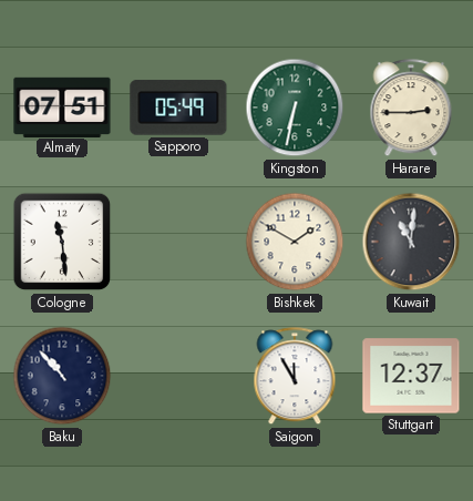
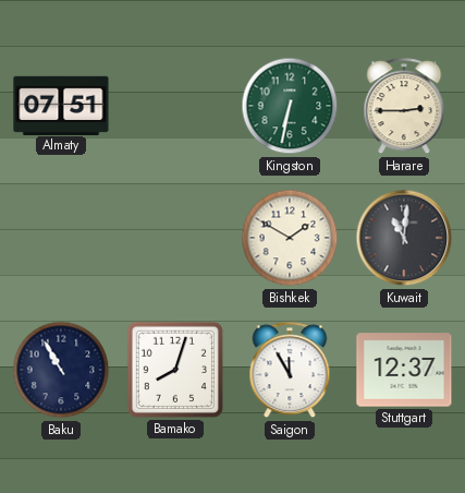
Sapporo: 05:49 -> none
Cologne: 11:29 -> none
Baku: 10:53 -> 10:55
Bamako: none -> 8:03
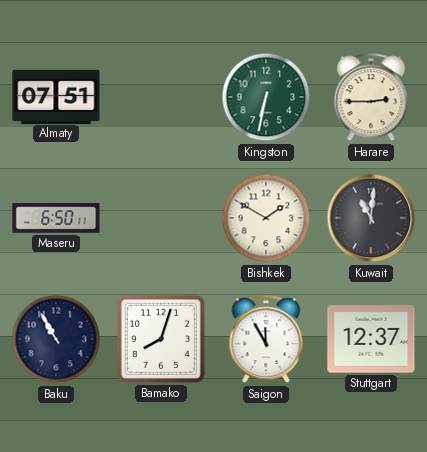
Maseru: none -> 6:50
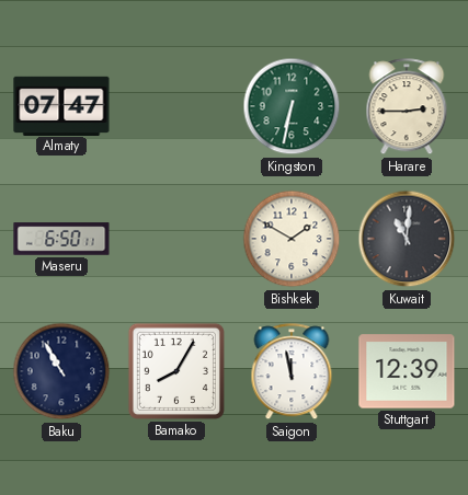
Almaty: 07:51 -> 07:47
Bamako: 8:03 -> 8:05
Saigon: 11:55 -> 11:58
Stuttgart: 12:37 -> 12:39
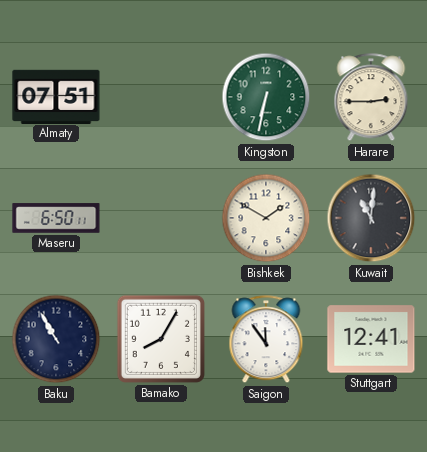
Almaty: 07:47 -> 07:51
Saigon: 11:58 -> 11:54
Stuttgart: 12:39 -> 12:41
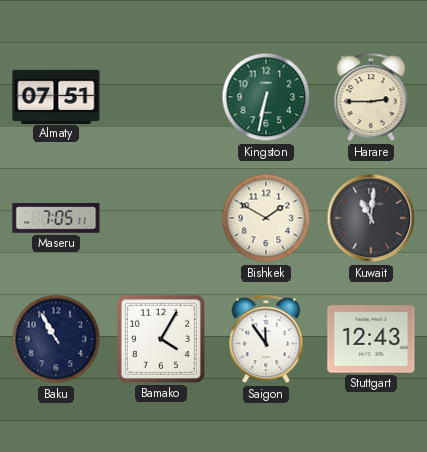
Maseru: 6:50 -> 7:05
Bamako: 8:05 -> 4:05
Stuttgart: 12:41 -> 12:43
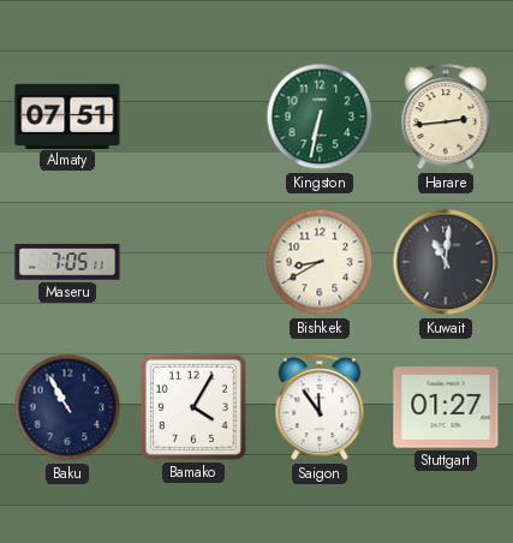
Harare: 2:45 -> 2:44
Bishkek: 1:50 -> 8:40
Stuttgart: 12:43 -> 01:27
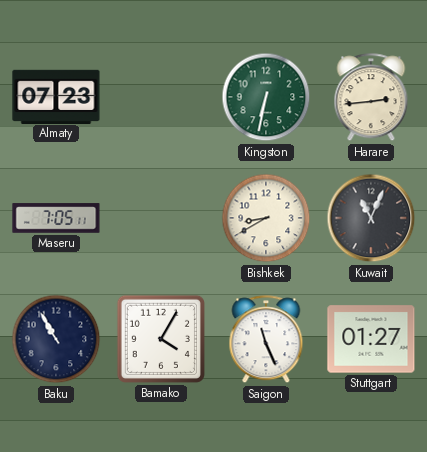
Almaty: 07:51 -> 07:23
Kuwait: 11:01 -> 11:04
Saigon: 11:54 -> 11:26
